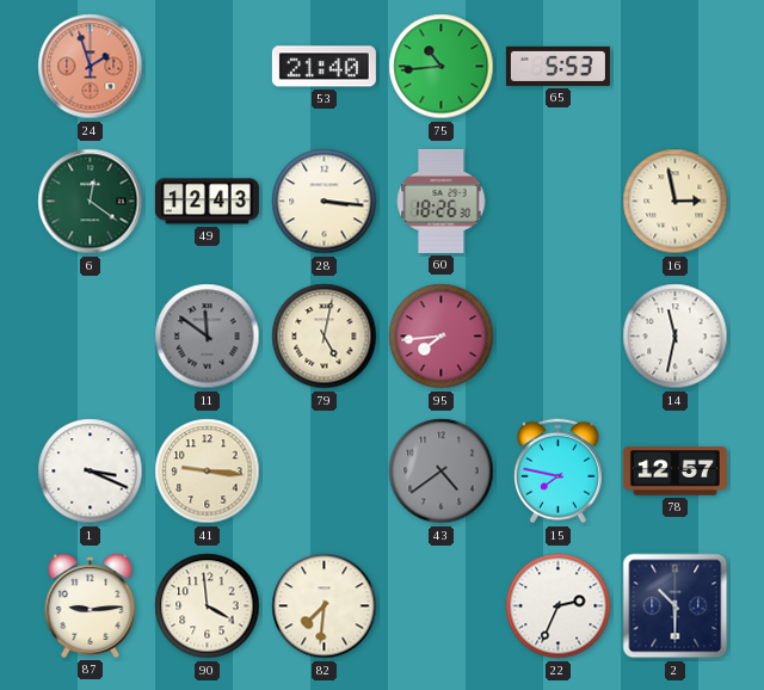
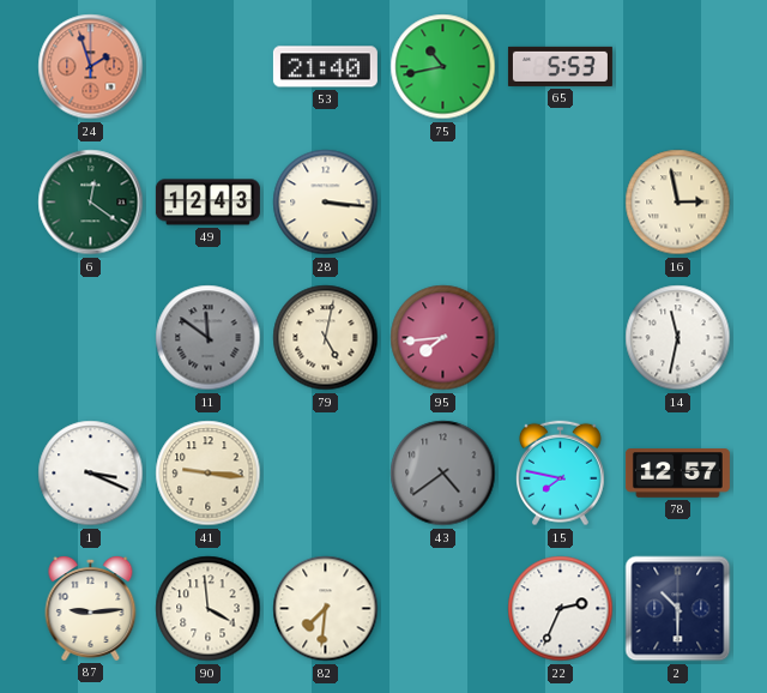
75: 10:44 -> 10:43
60: 18:26 -> none
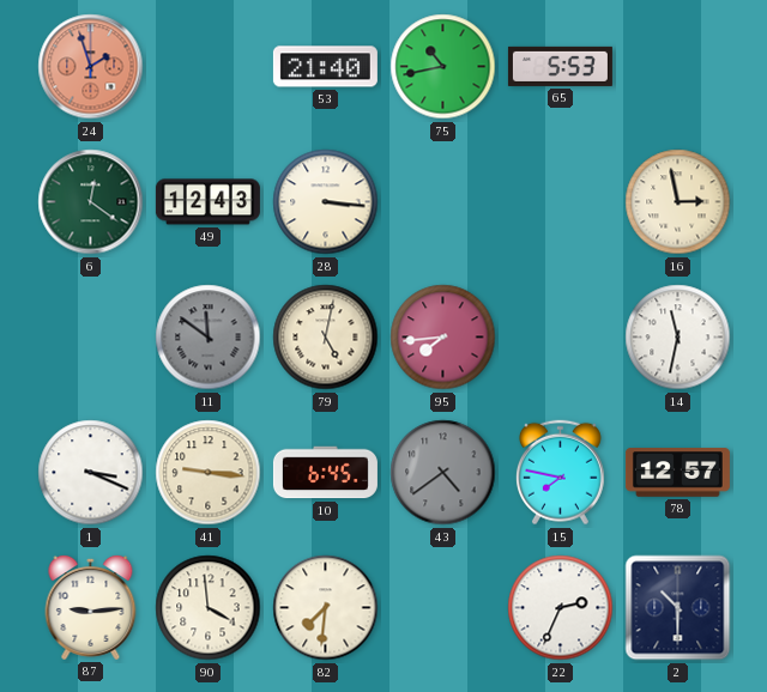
10: none -> 6:45
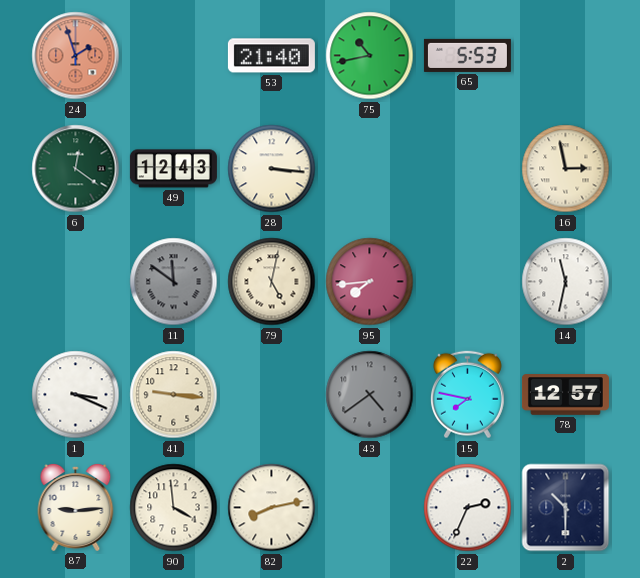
10: 6:45 -> none
82: 7:31 -> 8:13
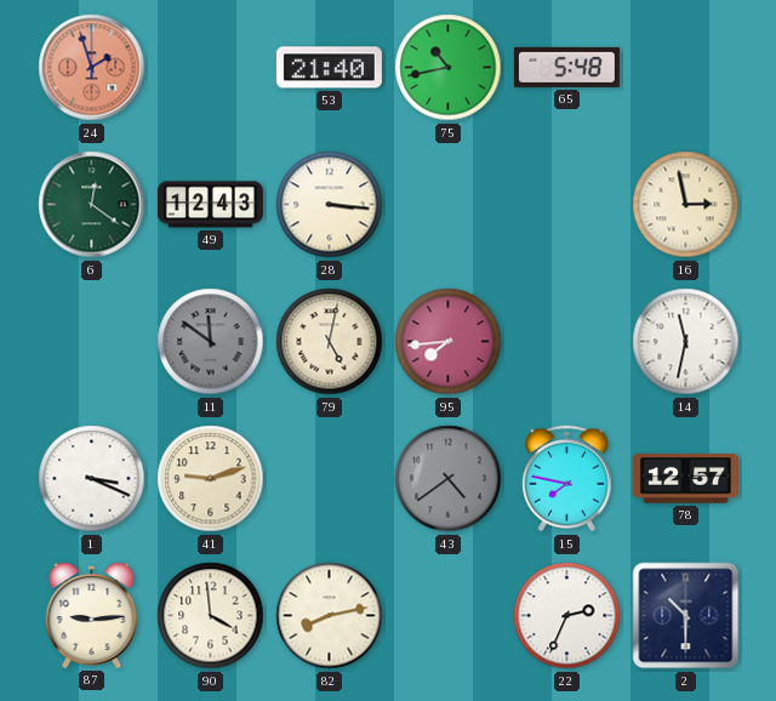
65: 5:53 -> 5:48
41: 9:16 -> 9:12
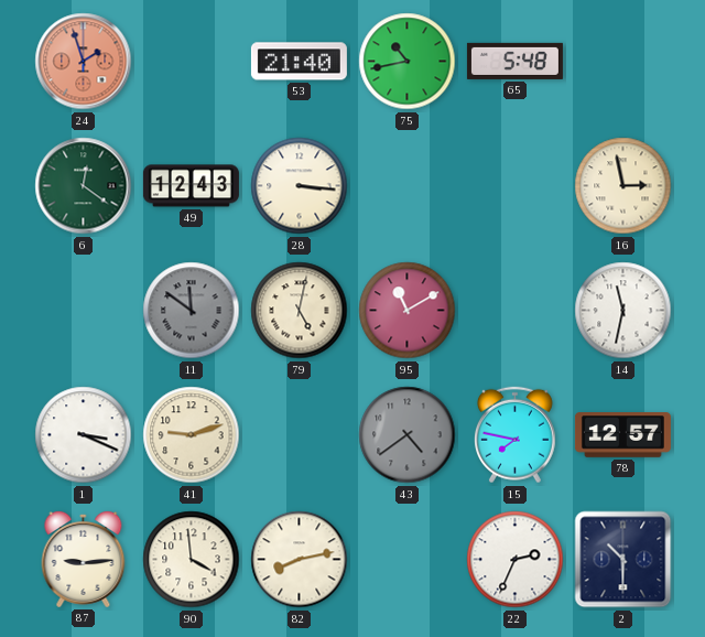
95: 7:44 -> 11:10
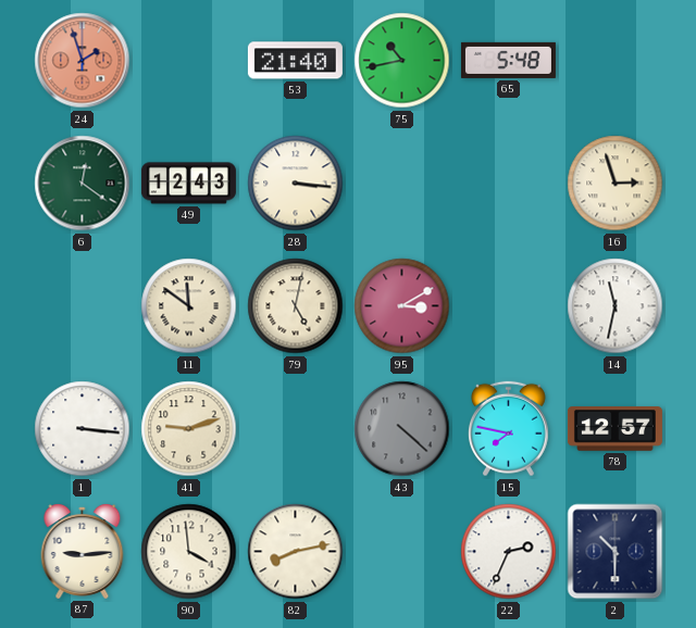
16: 2:58 -> 2:57
11 dial: grey -> cream
95: 11:10 -> 3:10
1: 3:19 -> 3:16
43: 4:39 -> 4:22
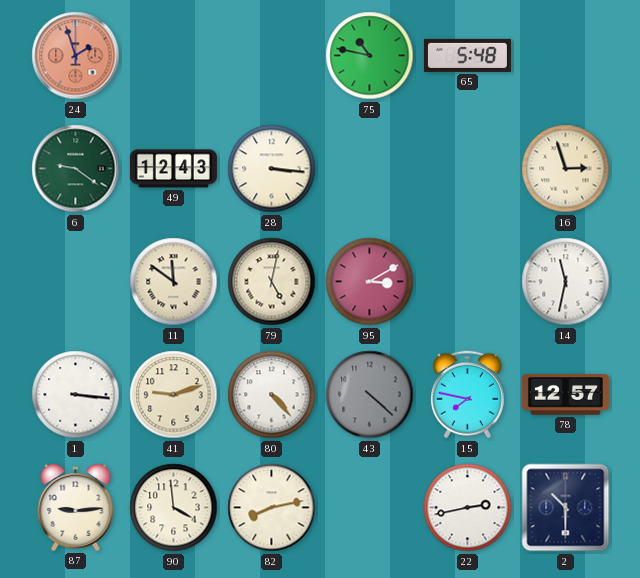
53: 21:40 -> none
75: 10:43 -> 10:47
6: 12:21 -> 9:21
80: none -> 4:23
22: 2:34 -> 2:43
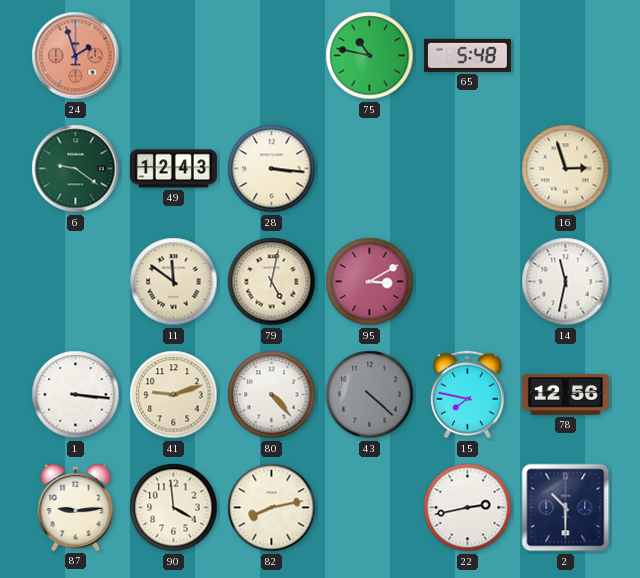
78: 12:57 -> 12:56
